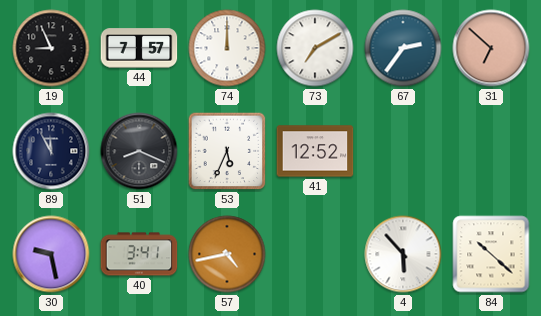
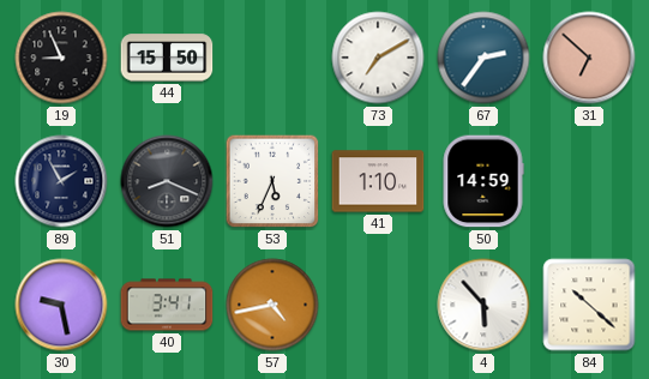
44: 7:57 -> 15:50
74: 12:00 -> none
89: 11:55 -> 1:55
41: 12:52 -> 1:10
50: none -> 14:59
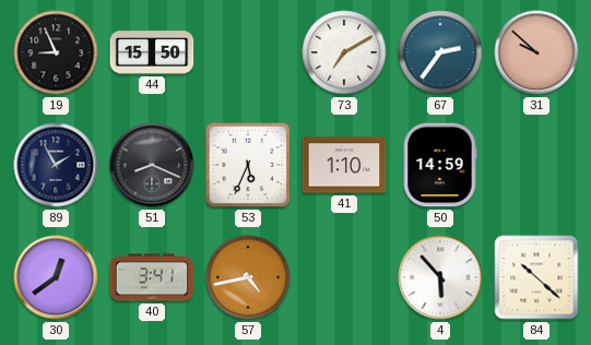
31: 6:52 -> 9:52
30: 9:28 -> 12:39
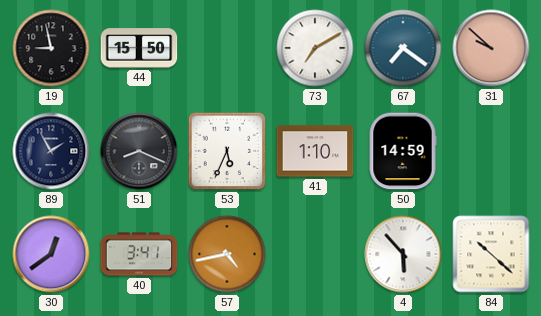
19: 8:56 -> 8:58
67: 2:36 -> 7:21
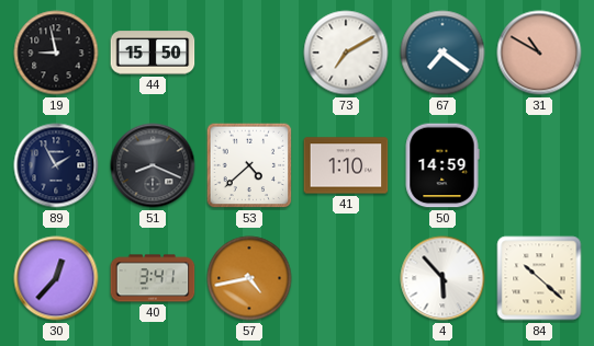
31: 9:52 -> 10:50
53: 5:34 -> 4:38
30: 12:39 -> 12:37
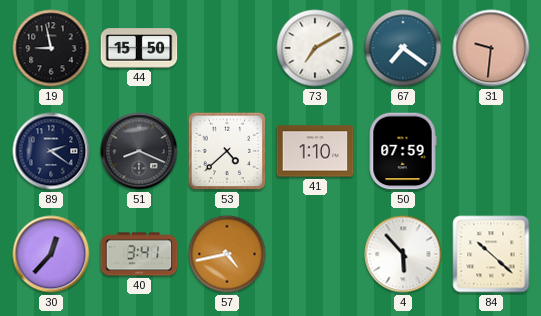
31: 10:50 -> 9:31
89: 1:55 -> 2:21
50: 14:59 -> 07:59
